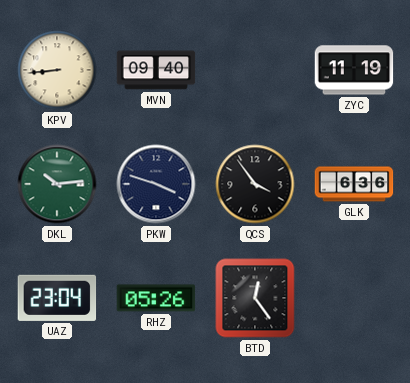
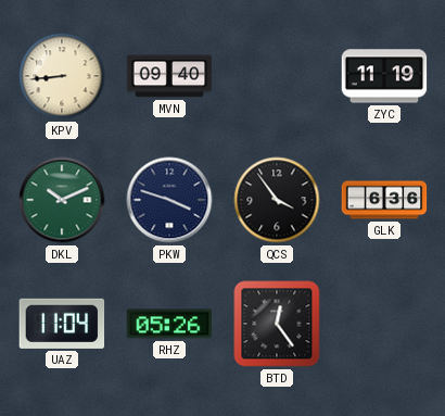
DKL: 10:14 -> 10:11
UAZ: 23:04 -> 11:04
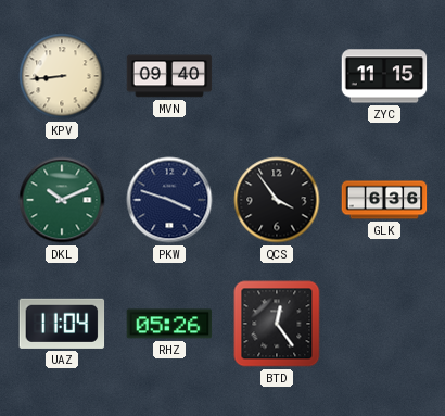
ZYC: 11:19 -> 11:15
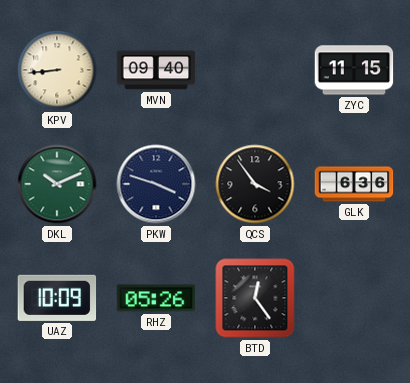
UAZ: 11:04 -> 10:09
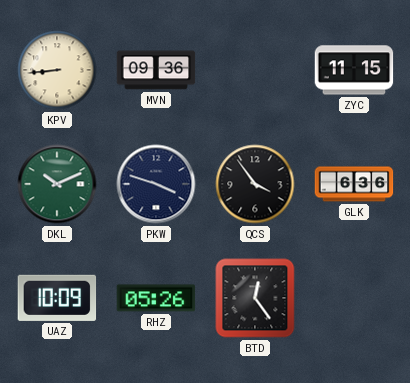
MVN: 09:40 -> 09:36
